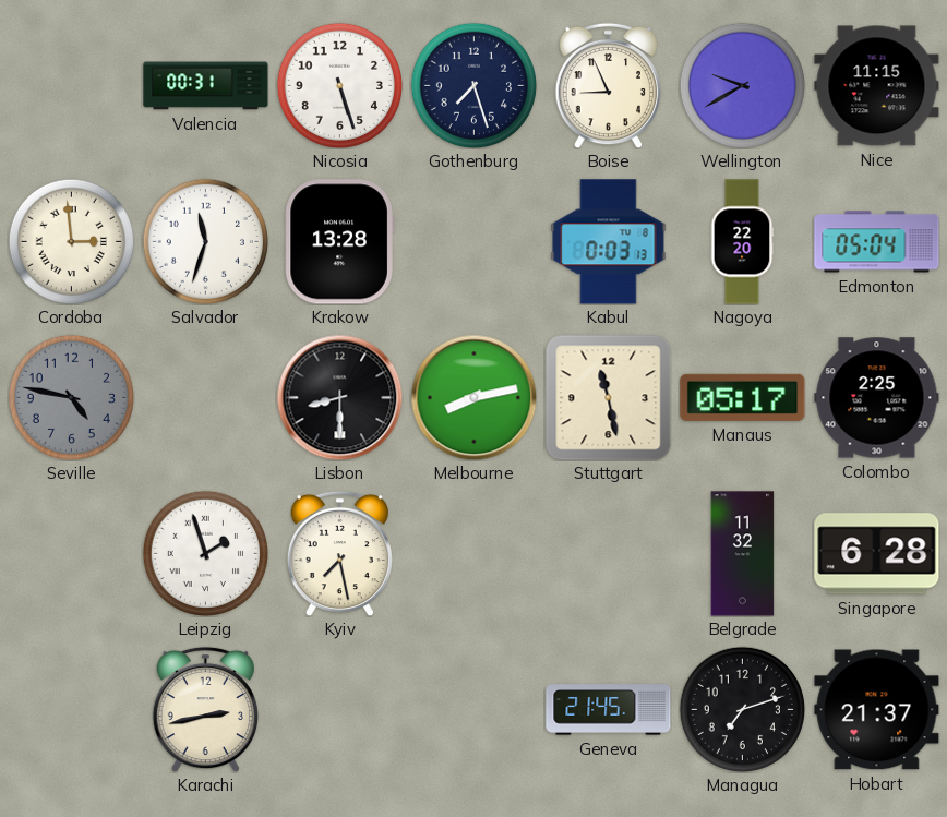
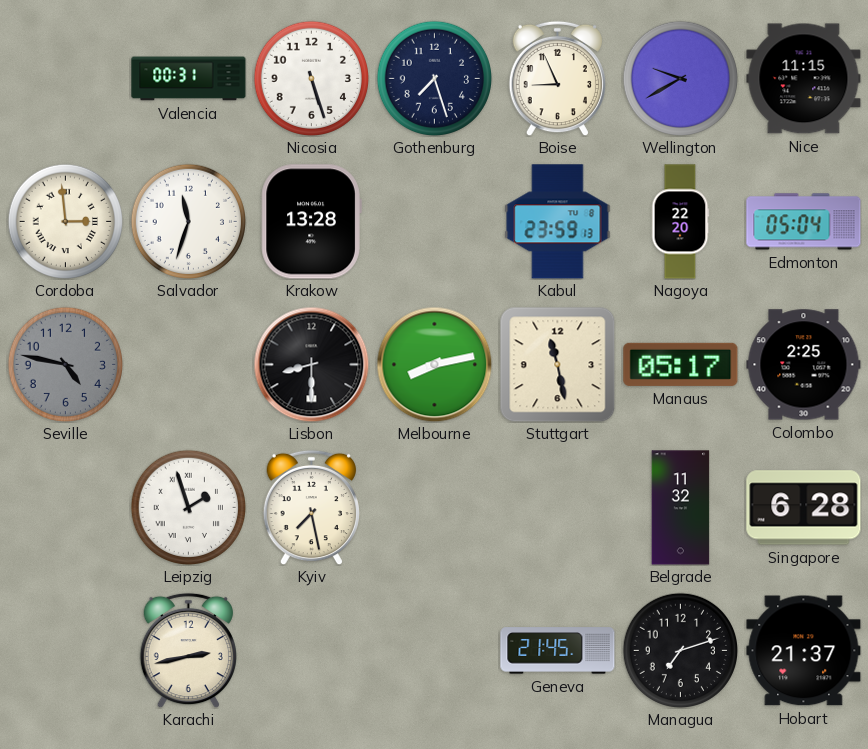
Kabul: 0:03 -> 23:59
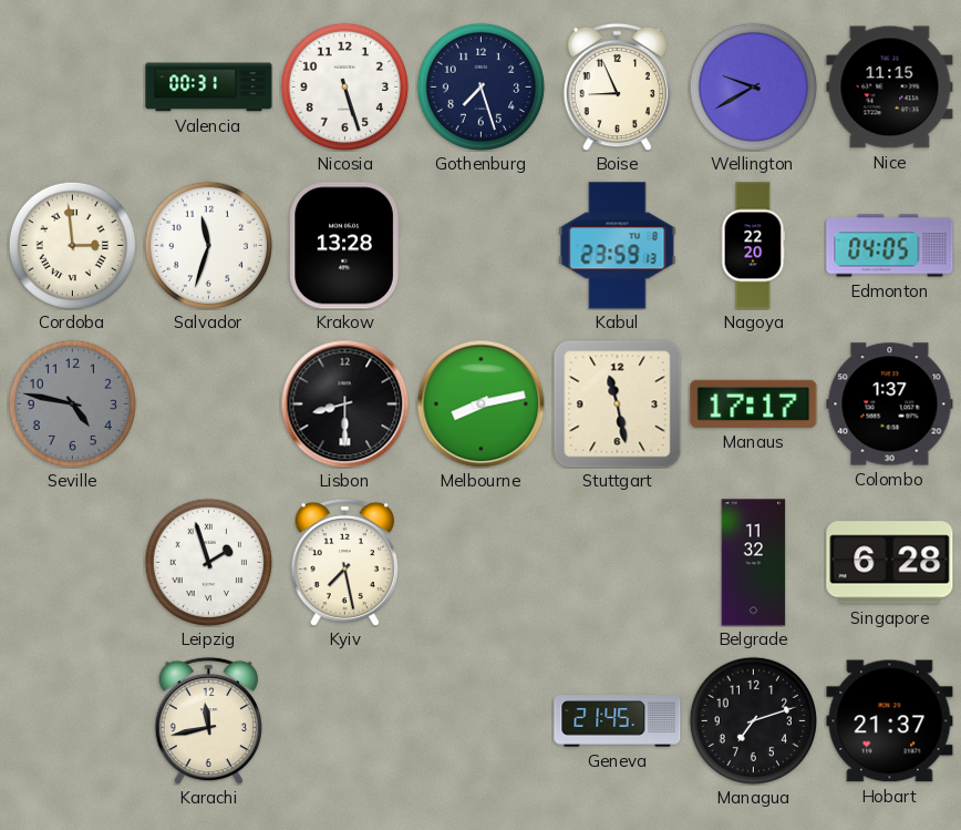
Edmonton: 05:04 -> 04:05
Manaus: 05:17 -> 17:17
Colombo: 2:25 -> 1:37
Karachi: 2:43 -> 11:43
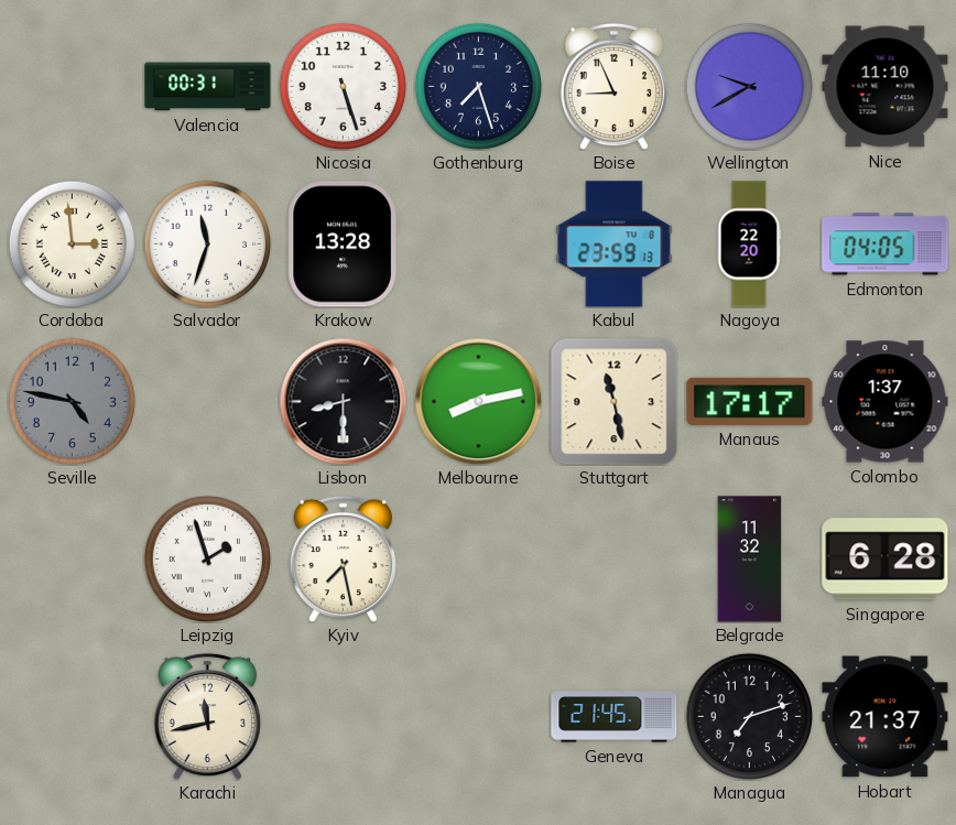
Nice: 11:15 -> 11:10
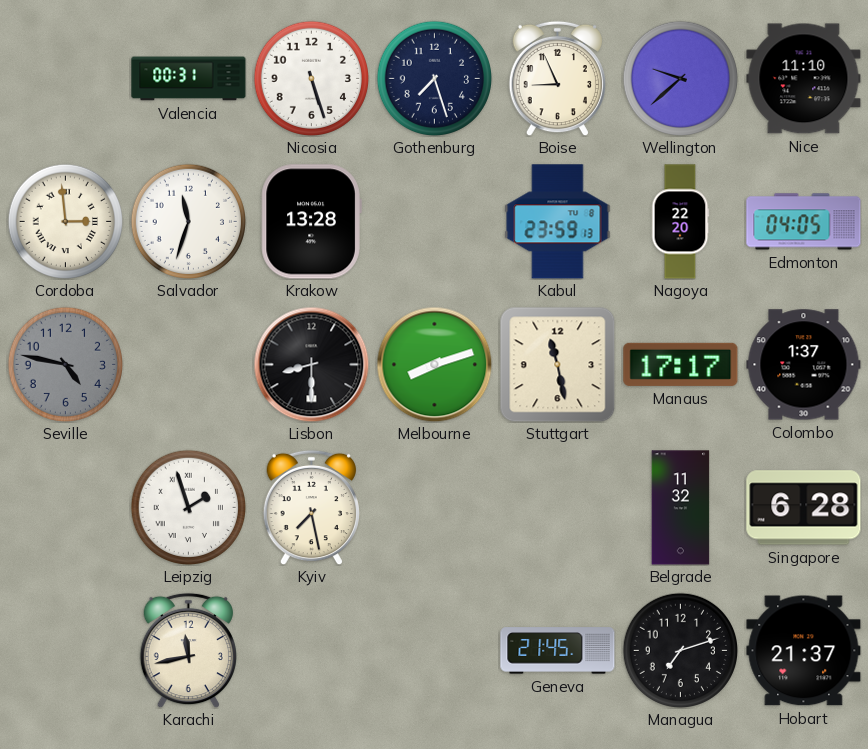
Wellington: 9:40 -> 9:38
Melbourne: 8:13 -> 8:12
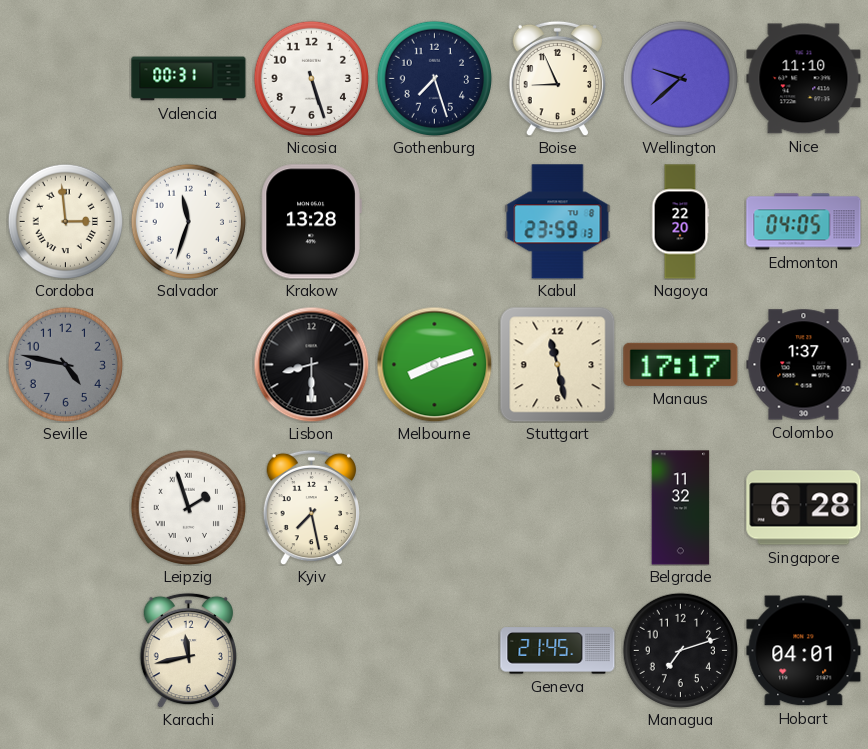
Hobart: 21:37 -> 04:01
